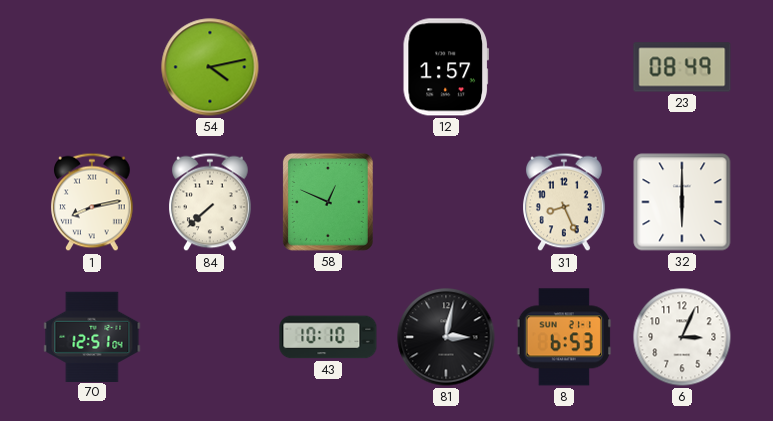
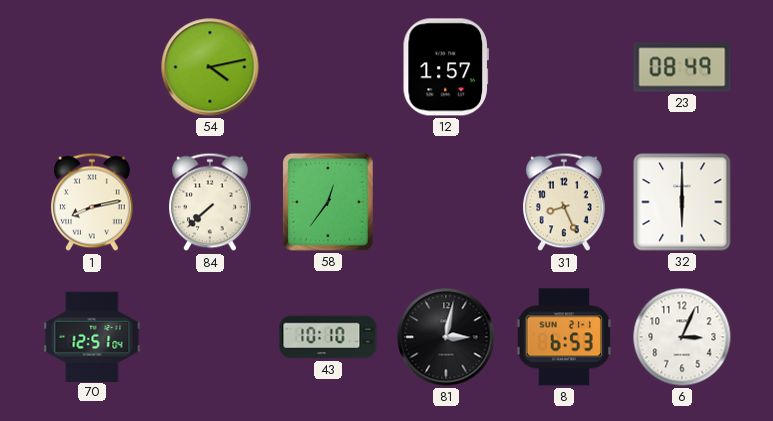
58: 12:49 -> 12:36
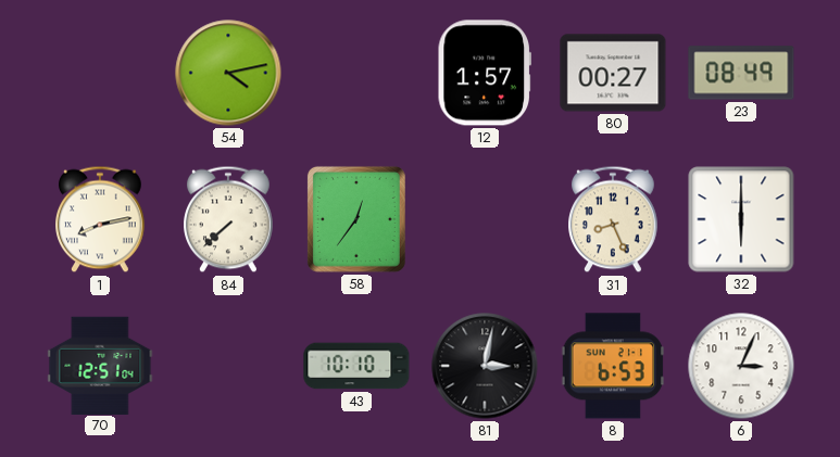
80: none -> 00:27
